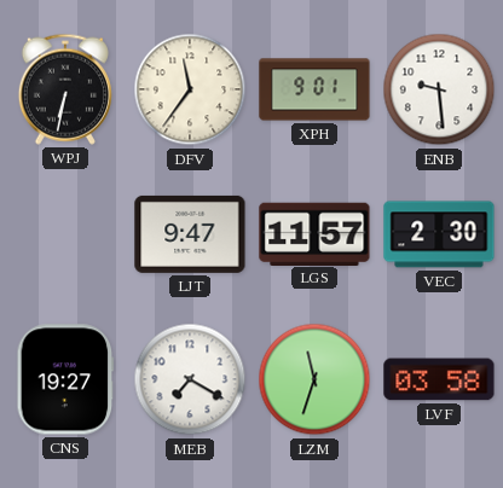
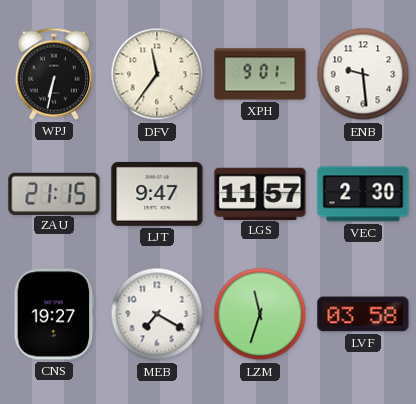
ZAU: none -> 21:15
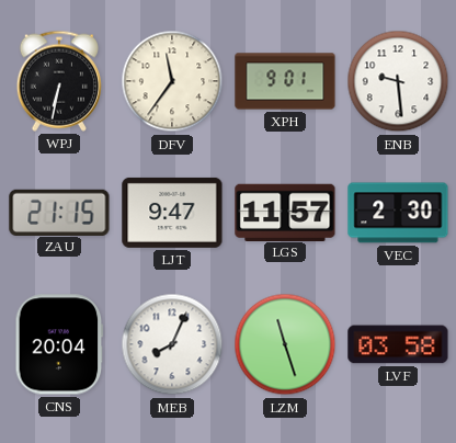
CNS: 19:27 -> 20:04
MEB: 7:20 -> 8:04
LZM: 11:33 -> 11:27
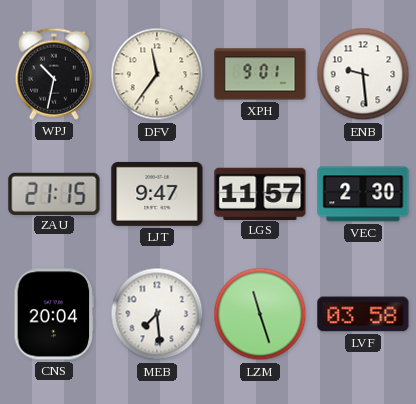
WPJ: 6:32 -> 10:32
MEB: 8:04 -> 7:29
